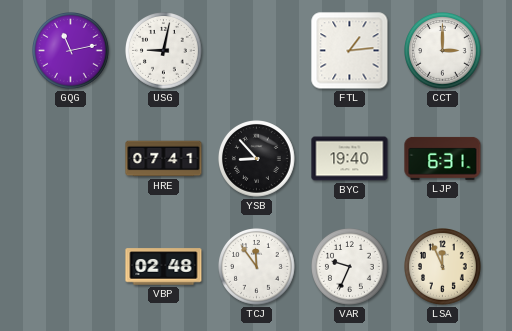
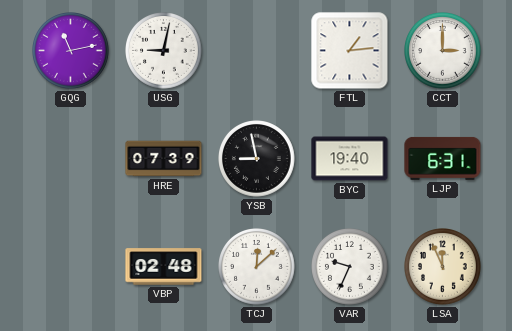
HRE: 07:41 -> 07:39
YSB: 8:53 -> 8:58
TCJ: 11:54 -> 12:08
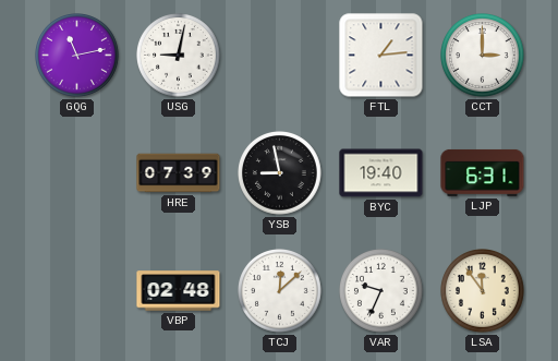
LSA: 11:56 -> 11:54
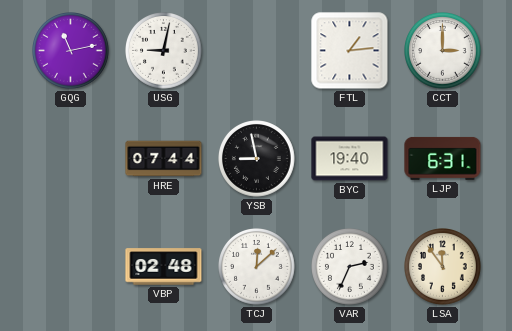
HRE: 07:39 -> 07:44
VAR: 9:34 -> 2:34
